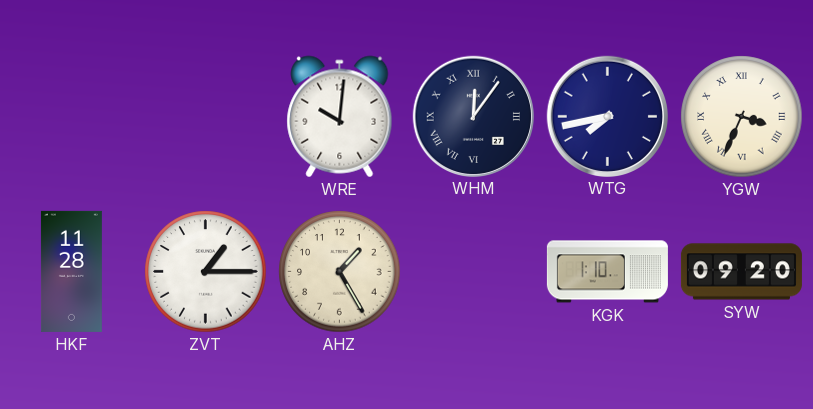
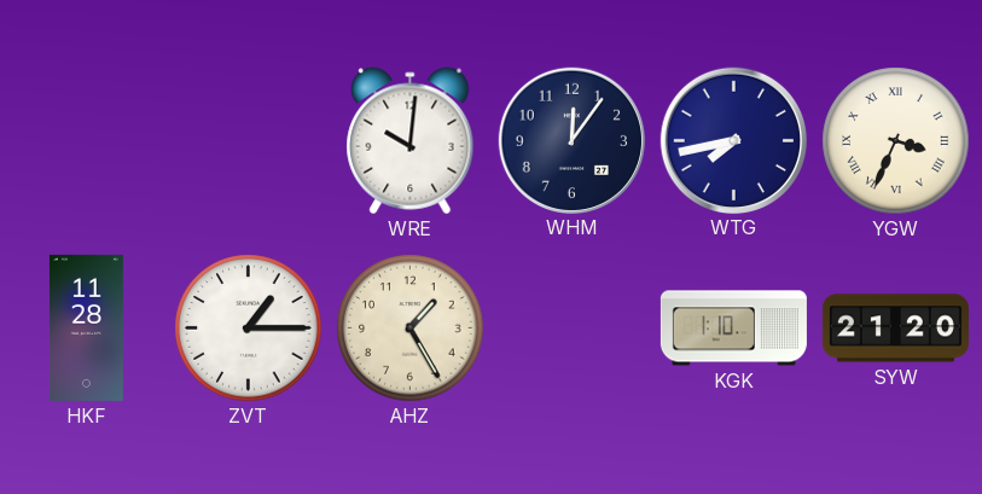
WHM numerals: Roman -> Arabic
SYW: 09:20 -> 21:20
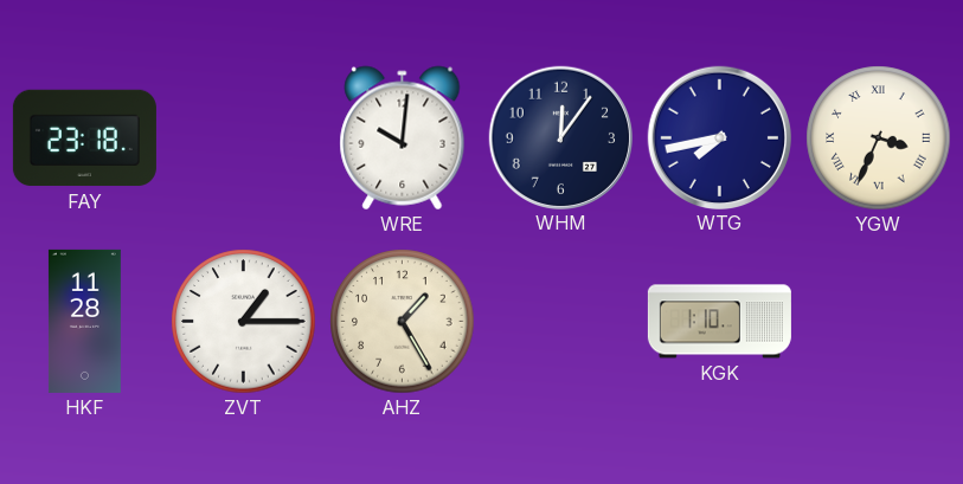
FAY: none -> 23:18
SYW: 21:20 -> none
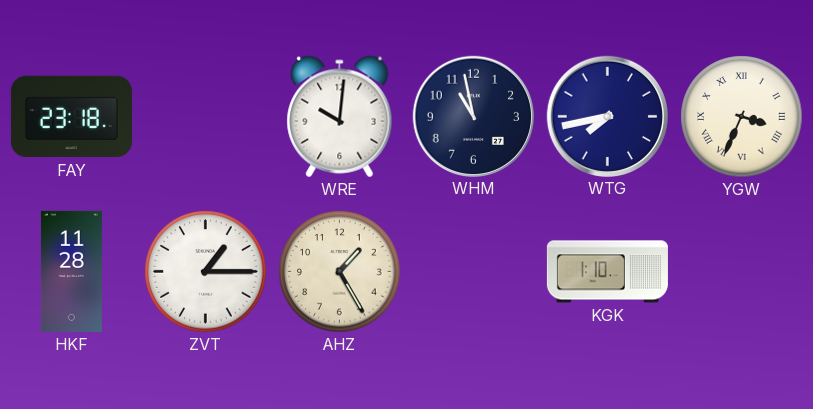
WHM: 12:06 -> 10:58
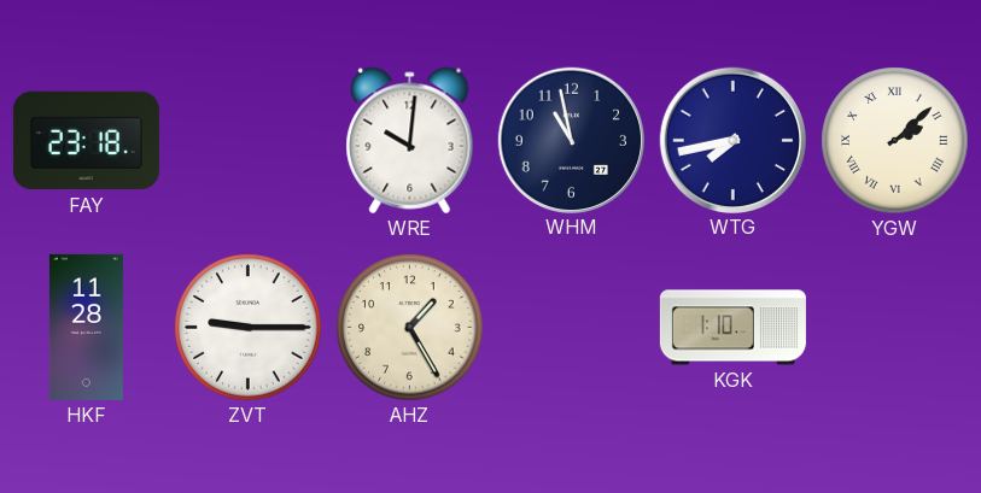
YGW: 3:34 -> 2:08
ZVT: 1:15 -> 9:15
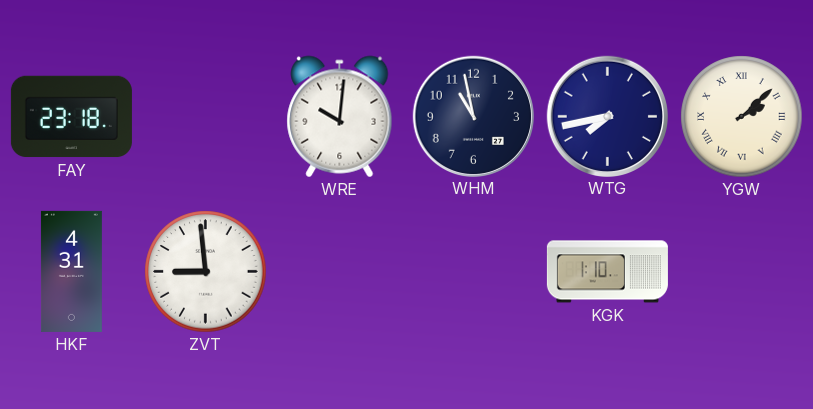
HKF: 11:28 -> 4:31
ZVT: 9:15 -> 8:59
AHZ: 1:25 -> none
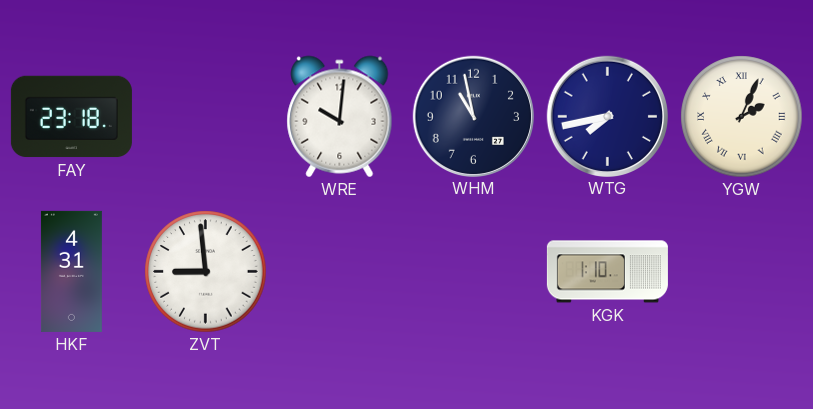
YGW: 2:08 -> 2:04
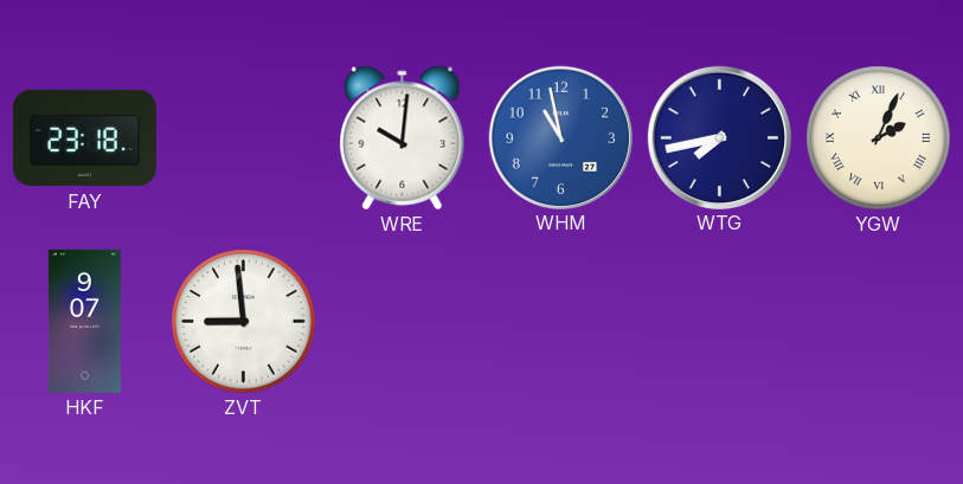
WHM dial: navy -> blue
HKF: 4:31 -> 9:07
KGK: 1:10 -> none
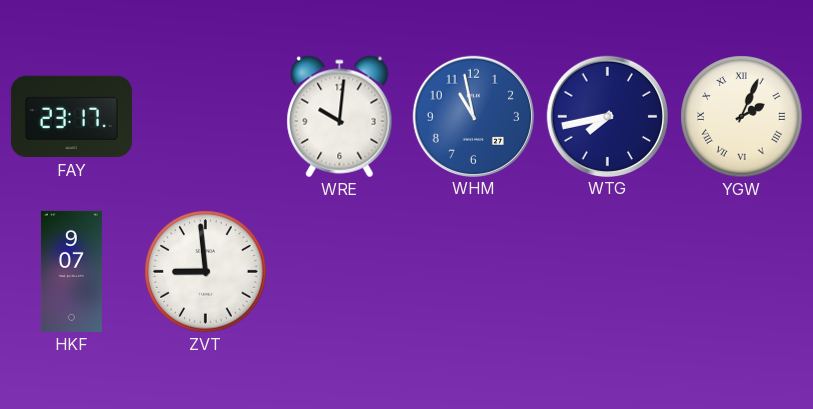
FAY: 23:18 -> 23:17
